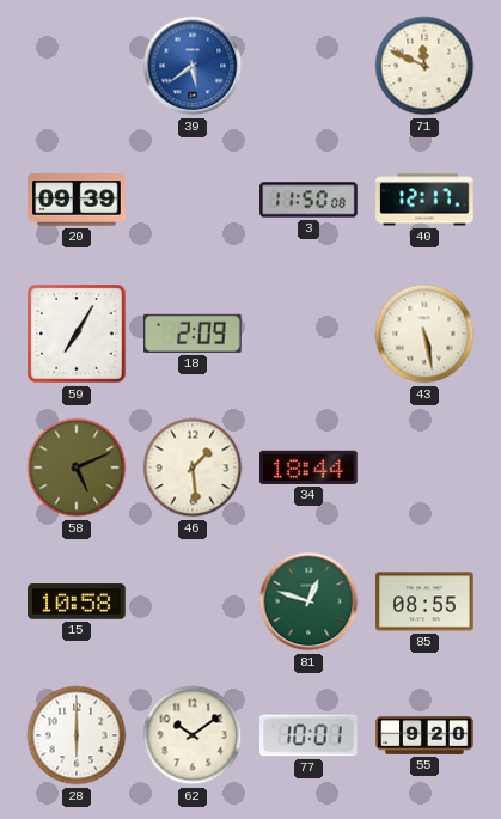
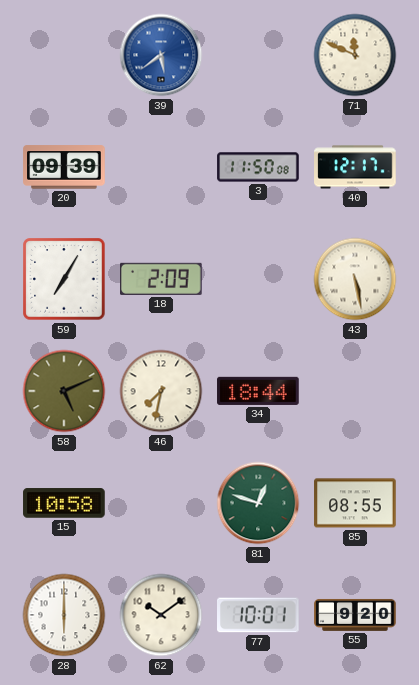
46: 1:29 -> 7:32
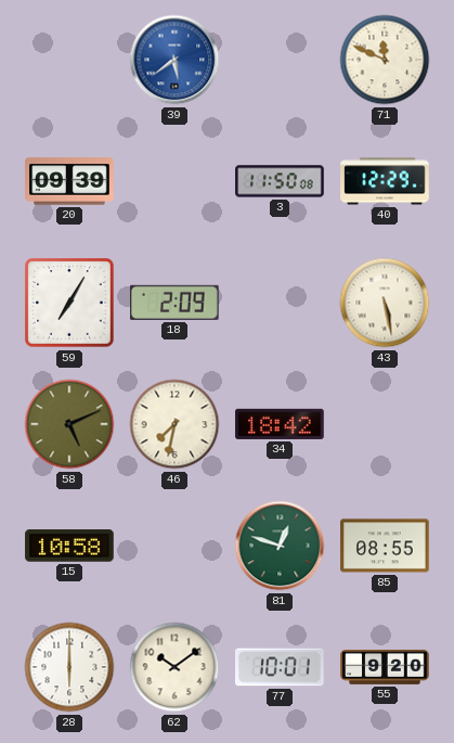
40: 12:17 -> 12:29
34: 18:44 -> 18:42
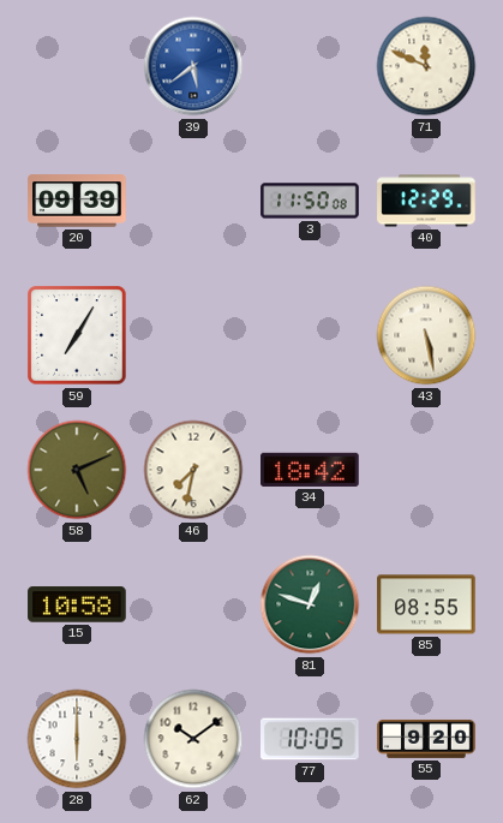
18: 2:09 -> none
77: 10:01 -> 10:05
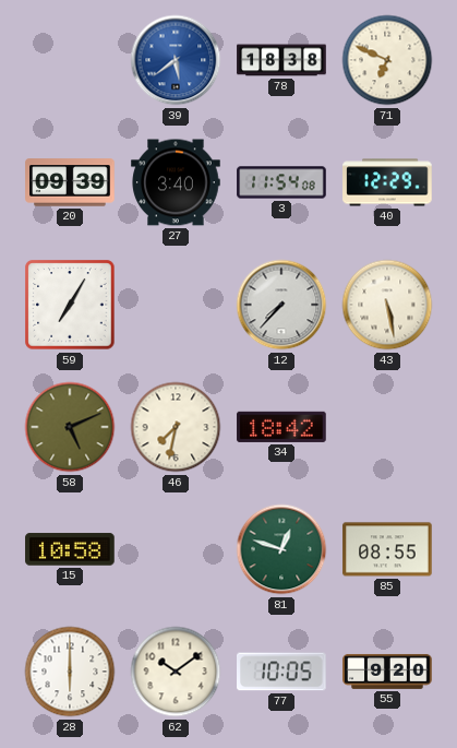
78: none -> 18:38
71: 11:49 -> 6:49
27: none -> 3:40
3: 11:50 -> 11:54
12: none -> 7:37
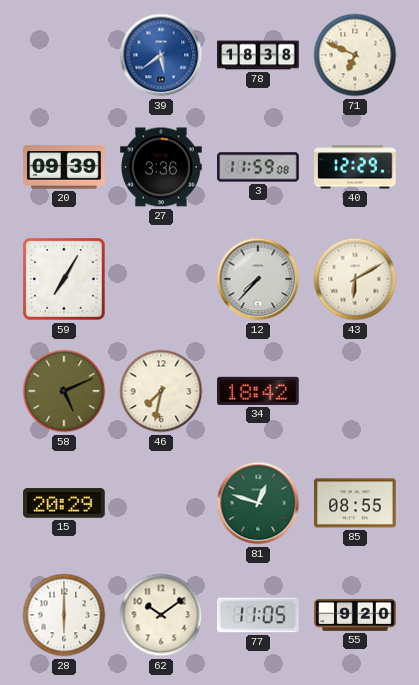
27: 3:40 -> 3:36
3: 11:54 -> 11:59
43: 5:28 -> 6:10
15: 10:58 -> 20:29
77: 10:05 -> 11:05
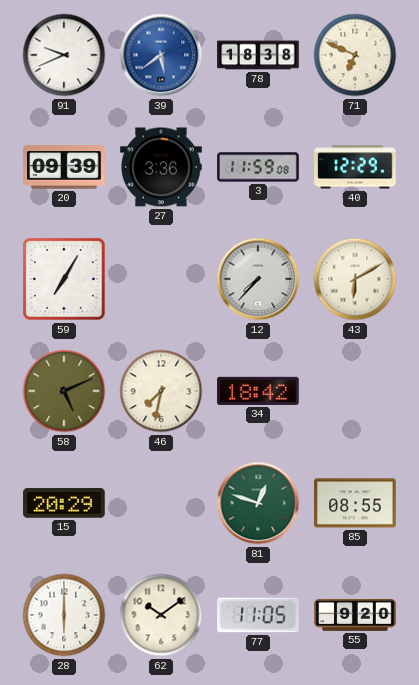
91: none -> 9:41
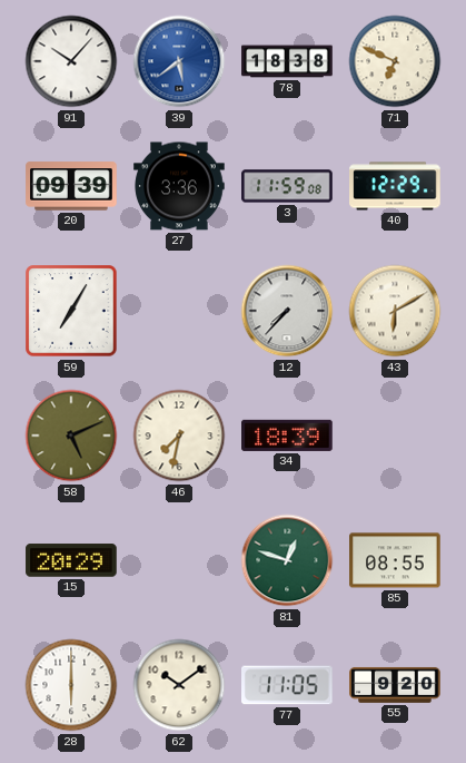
91: 9:41 -> 10:07
34: 18:42 -> 18:39
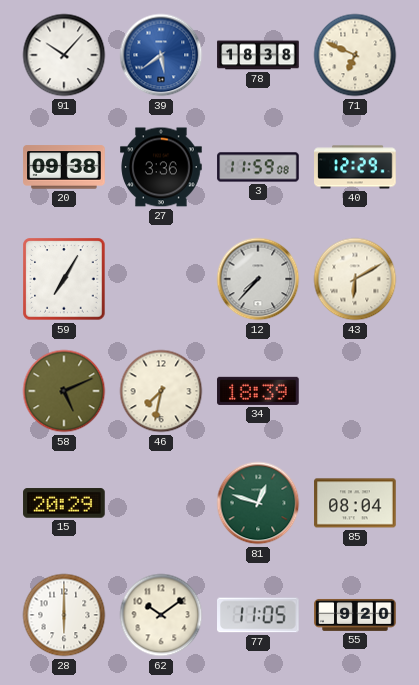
20: 09:39 -> 09:38
85: 08:55 -> 08:04
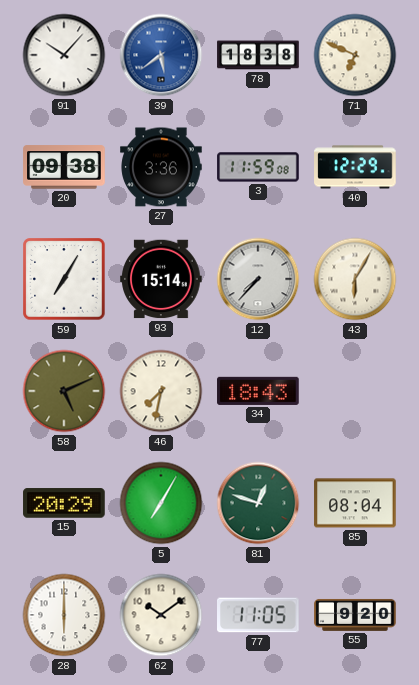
93: none -> 15:14
43: 6:10 -> 6:05
34: 18:39 -> 18:43
5: none -> 7:05
